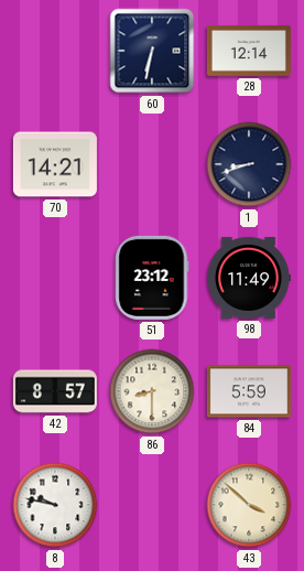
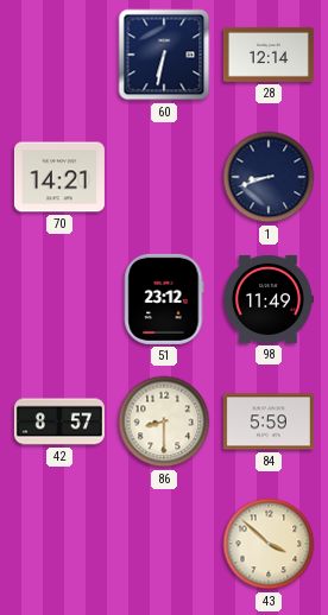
8: 9:47 -> none
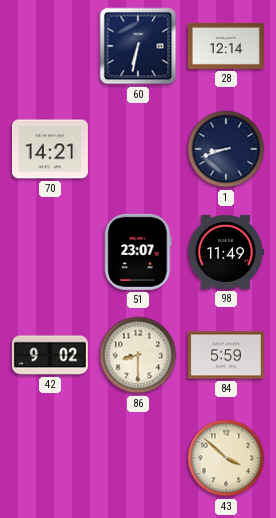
51: 23:12 -> 23:07
42: 8:57 -> 9:02
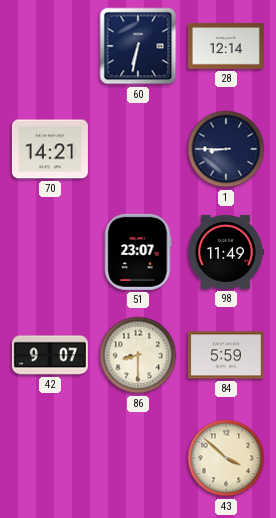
1: 8:42 -> 8:45
42: 9:02 -> 9:07
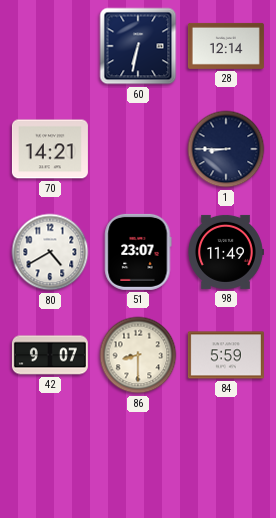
80: none -> 4:40
43: 3:52 -> none
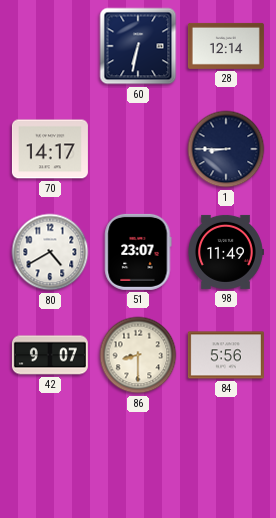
70: 14:21 -> 14:17
84: 5:59 -> 5:56
